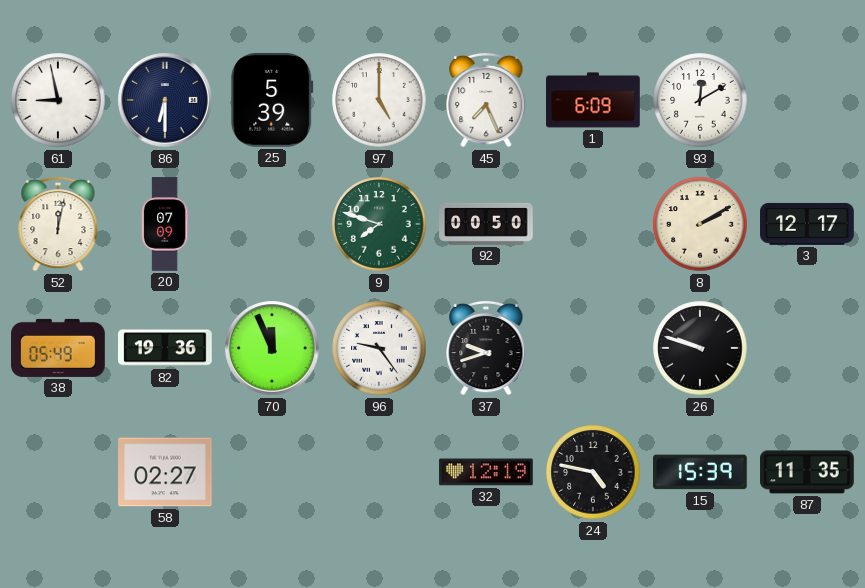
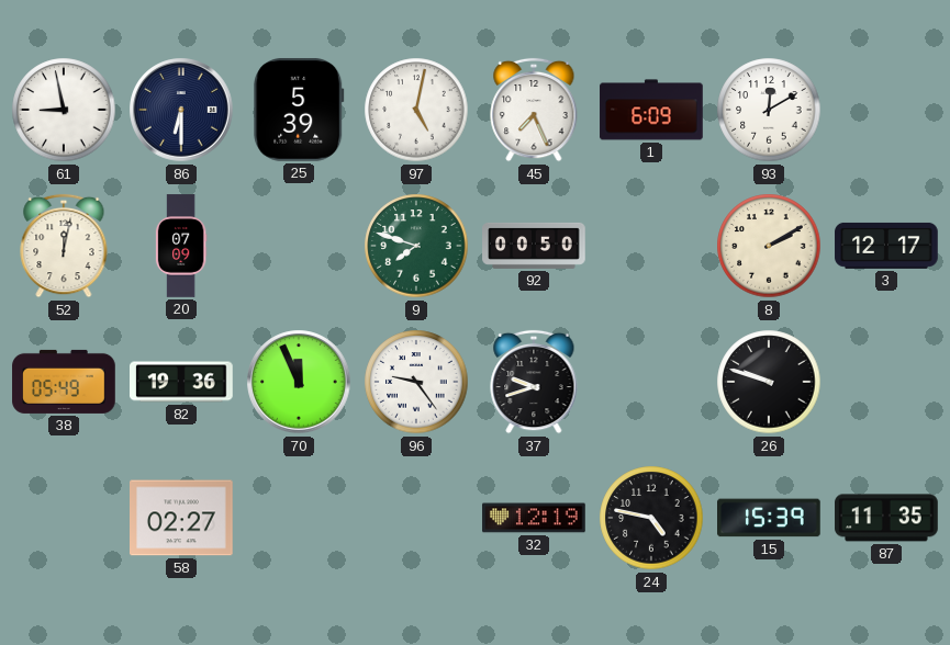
97: 5:00 -> 5:02
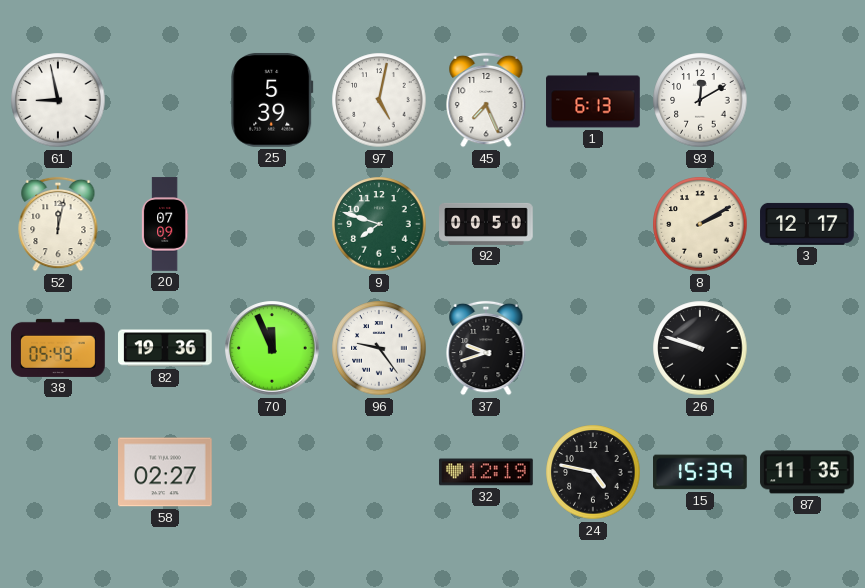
86: 6:30 -> none
1: 6:09 -> 6:13
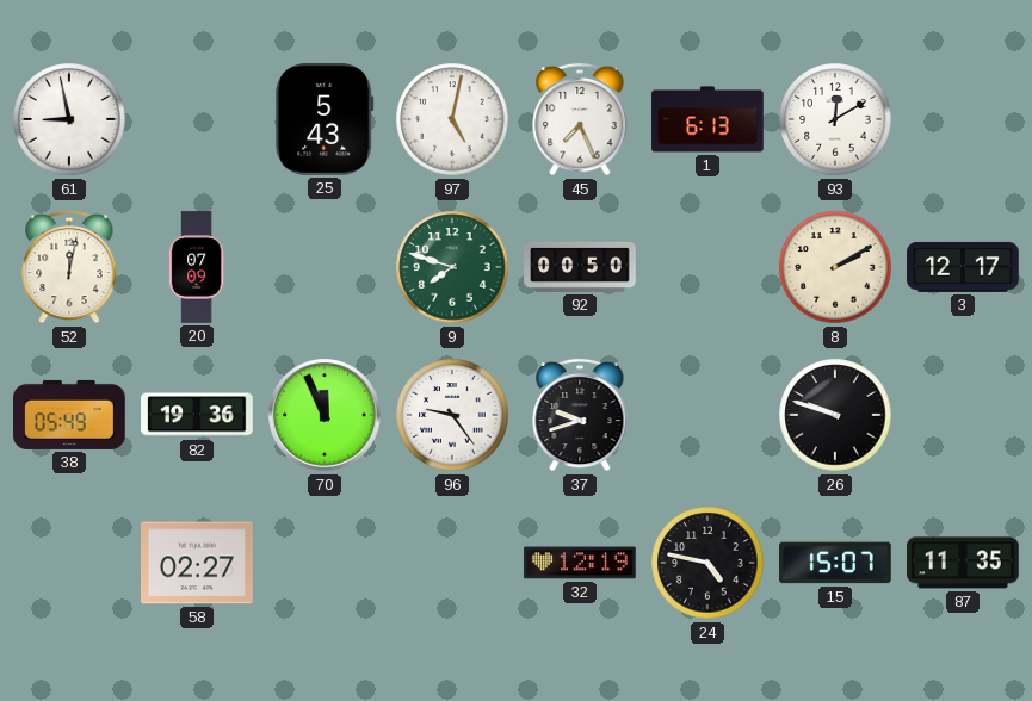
25: 5:39 -> 5:43
15: 15:39 -> 15:07
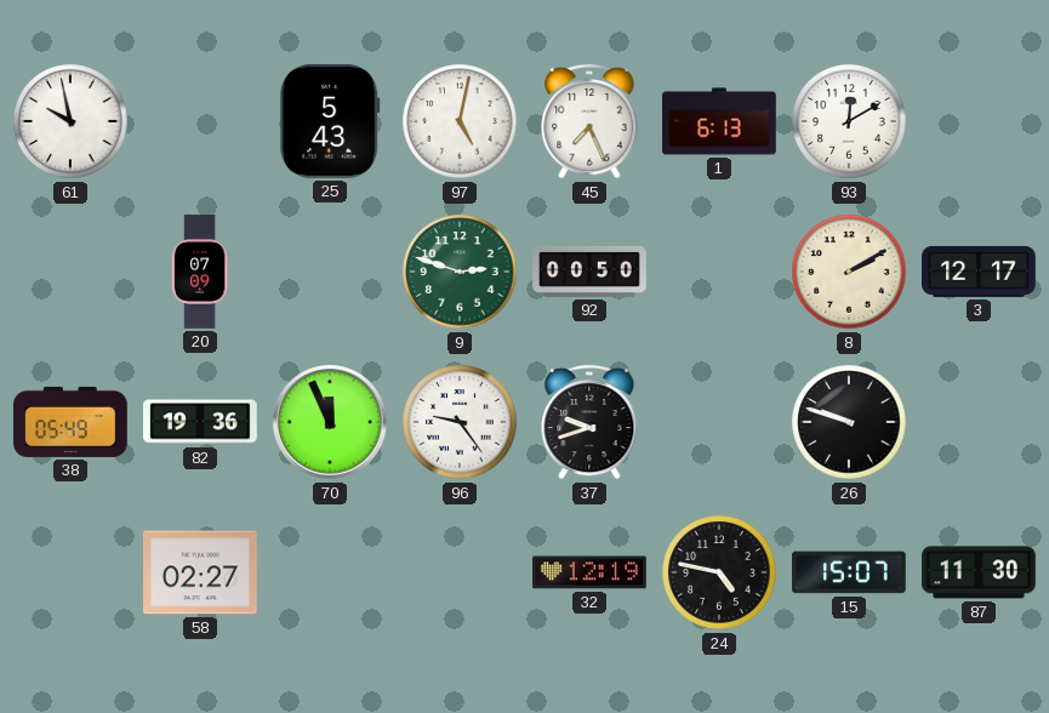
61: 8:58 -> 9:58
52: 12:02 -> none
9: 7:48 -> 2:48
87: 11:35 -> 11:30
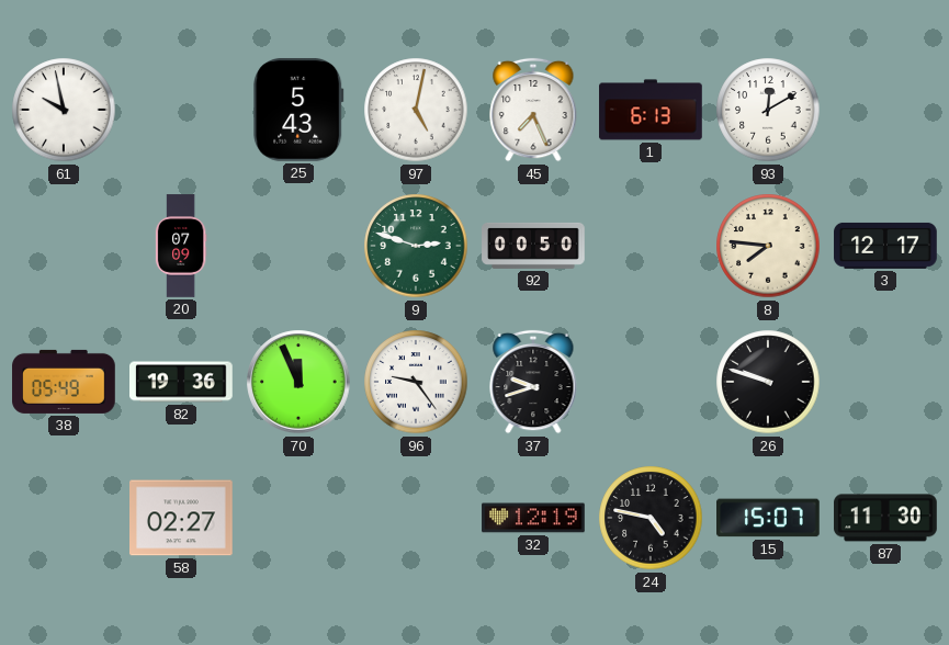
8: 2:10 -> 7:46
